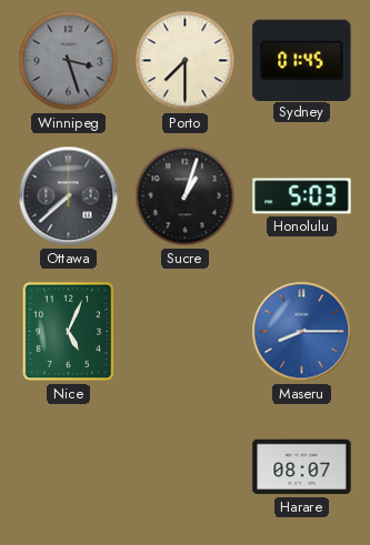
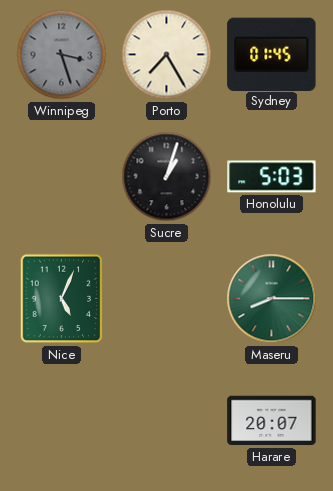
Porto: 7:30 -> 7:25
Ottawa: 7:38 -> none
Maseru dial: blue -> green
Harare: 08:07 -> 20:07
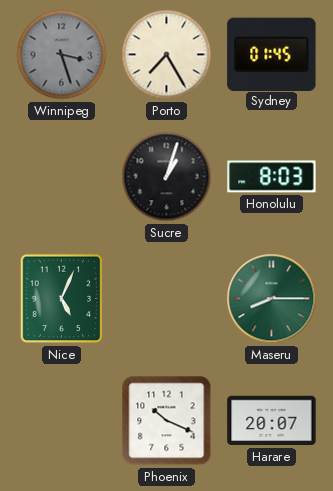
Honolulu: 5:03 -> 8:03
Phoenix: none -> 10:19
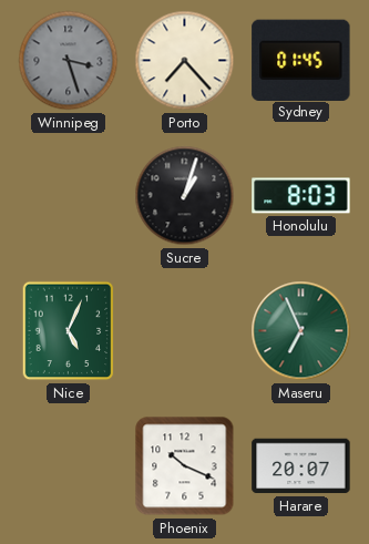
Porto: 7:25 -> 7:23
Maseru: 8:15 -> 6:56
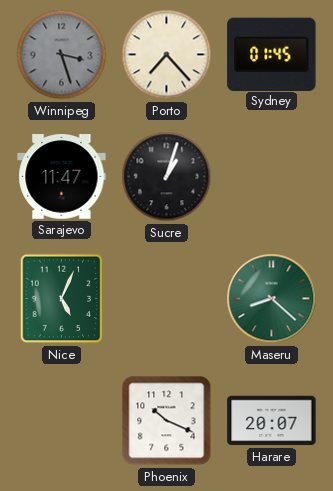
Sarajevo: none -> 11:47
Honolulu: 8:03 -> none
Maseru: 6:56 -> 8:22
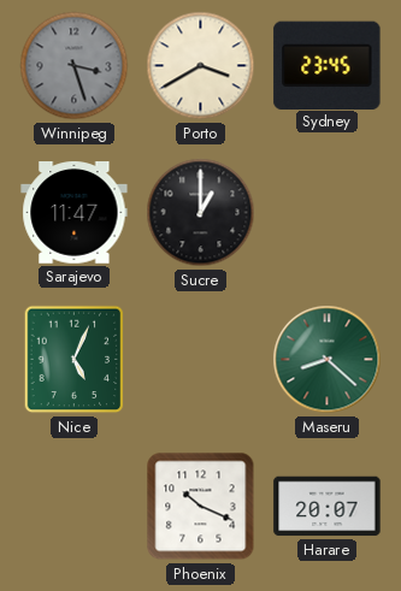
Porto: 7:23 -> 3:40
Sydney: 01:45 -> 23:45
Sucre: 1:03 -> 1:00
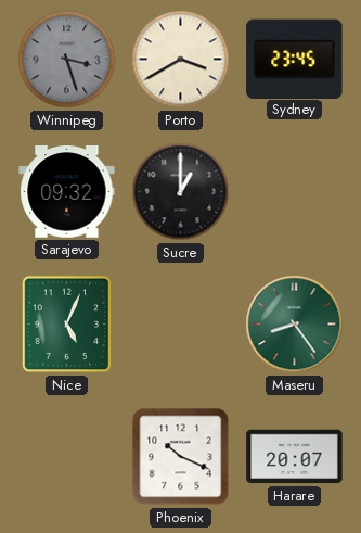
Sarajevo: 11:47 -> 09:32
Maseru: 8:22 -> 8:24
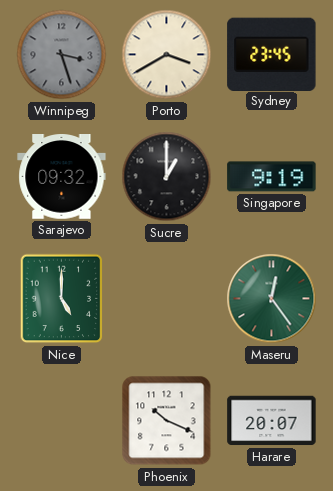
Singapore: none -> 9:19
Nice: 5:04 -> 5:00
Maseru: 8:24 -> 12:24
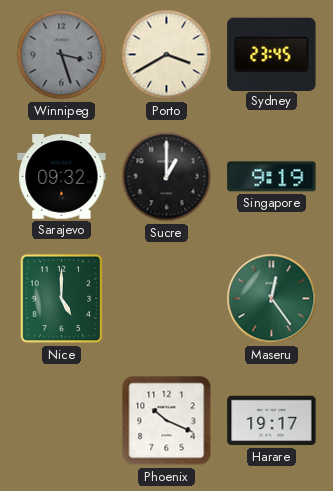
Harare: 20:07 -> 19:17
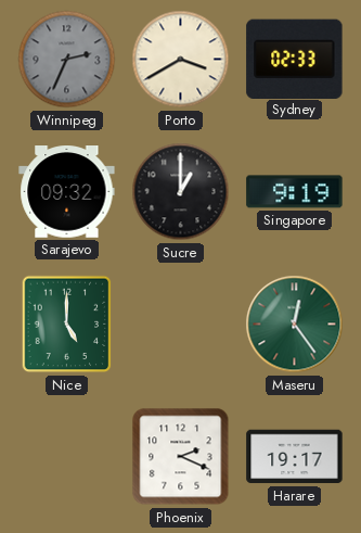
Winnipeg: 3:27 -> 2:34
Sydney: 23:45 -> 02:33
Phoenix: 10:19 -> 2:19
